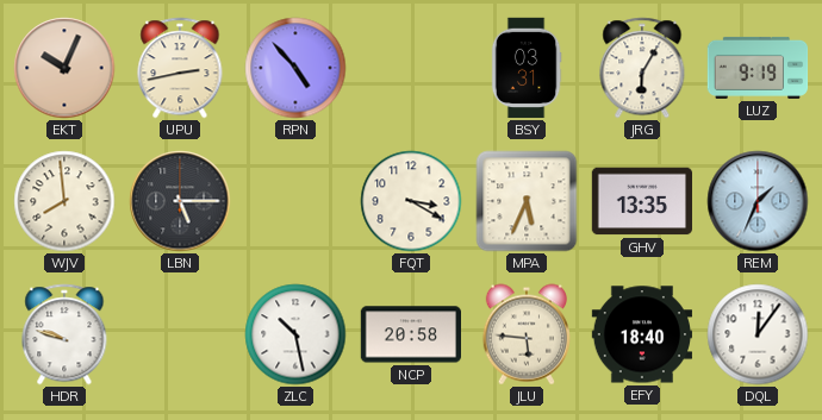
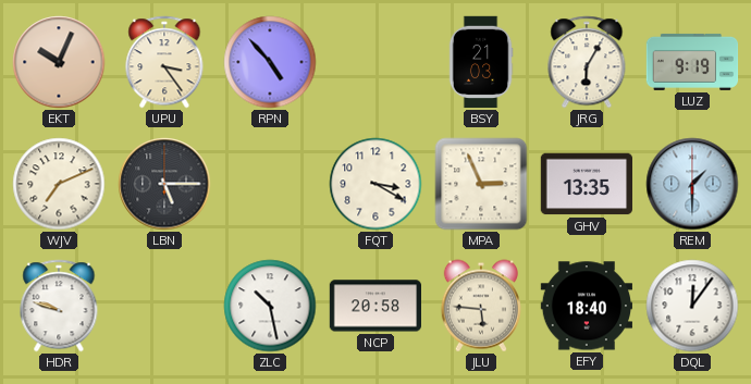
UPU: 2:43 -> 3:24
BSY: 03:31 -> 21:03
WJV: 7:59 -> 7:11
MPA: 5:34 -> 2:56
REM: 1:34 -> 1:30
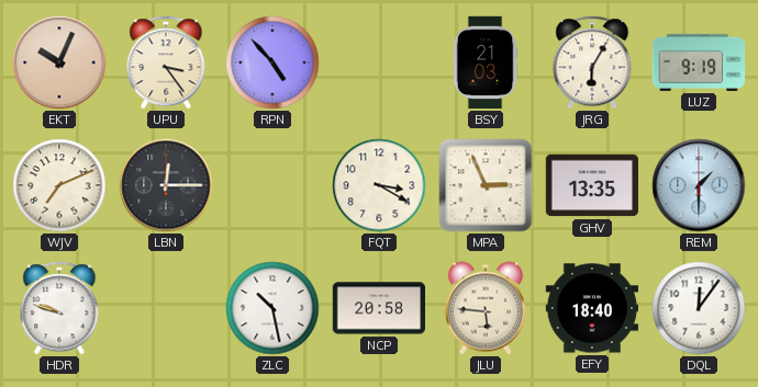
LBN: 5:15 -> 12:15
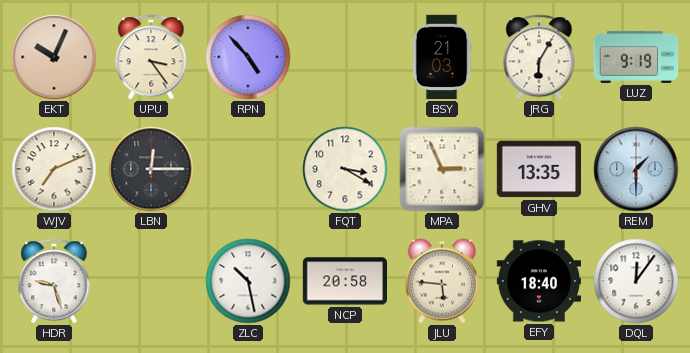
HDR: 9:48 -> 9:27
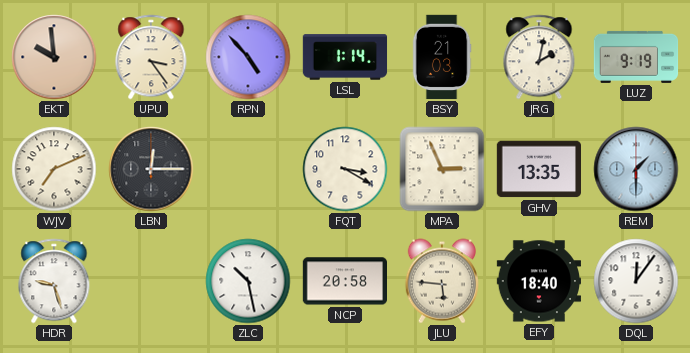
EKT: 10:04 -> 9:59
LSL: none -> 1:14
JRG: 6:05 -> 2:02
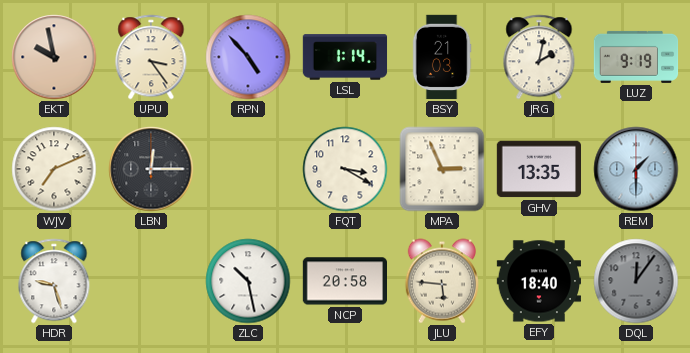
EKT: 9:59 -> 9:58
DQL dial: white -> grey
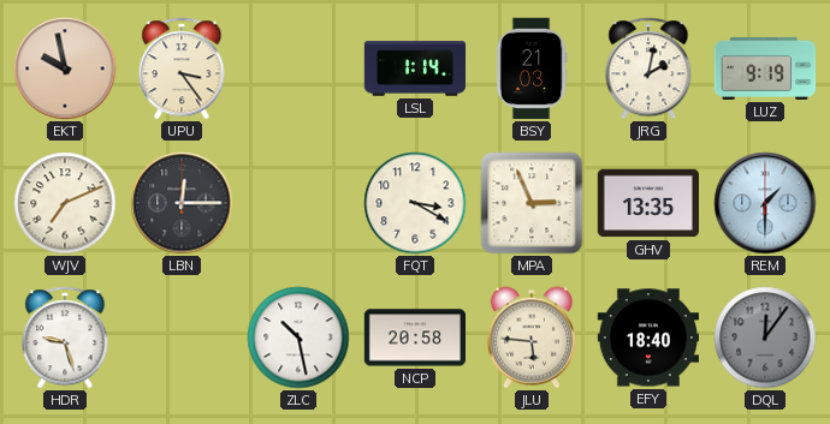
RPN: 4:53 -> none
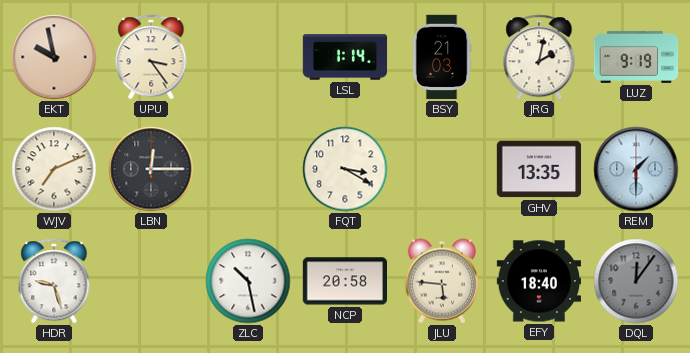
MPA: 2:56 -> none
